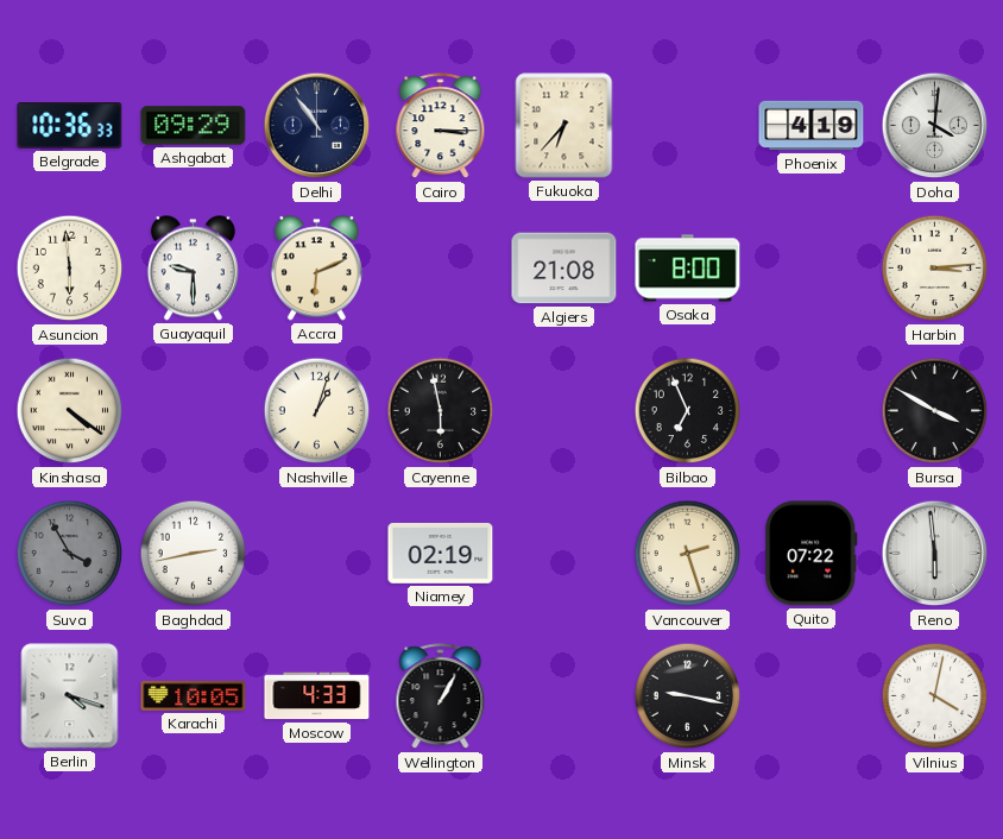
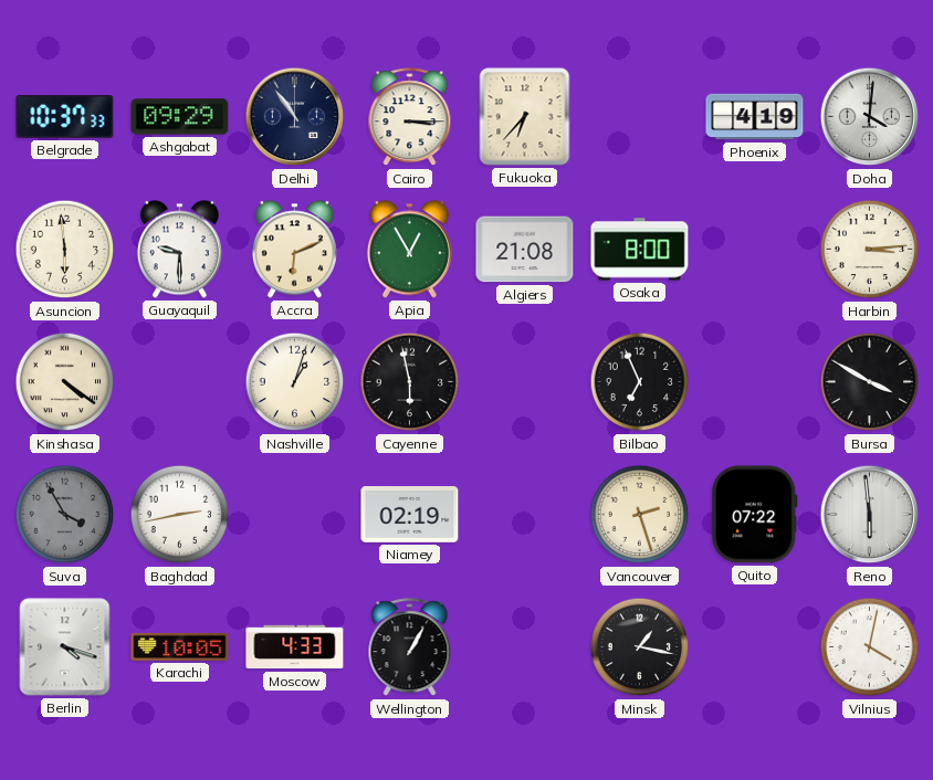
Belgrade: 10:36 -> 10:37
Apia: none -> 12:55
Minsk: 9:17 -> 1:17
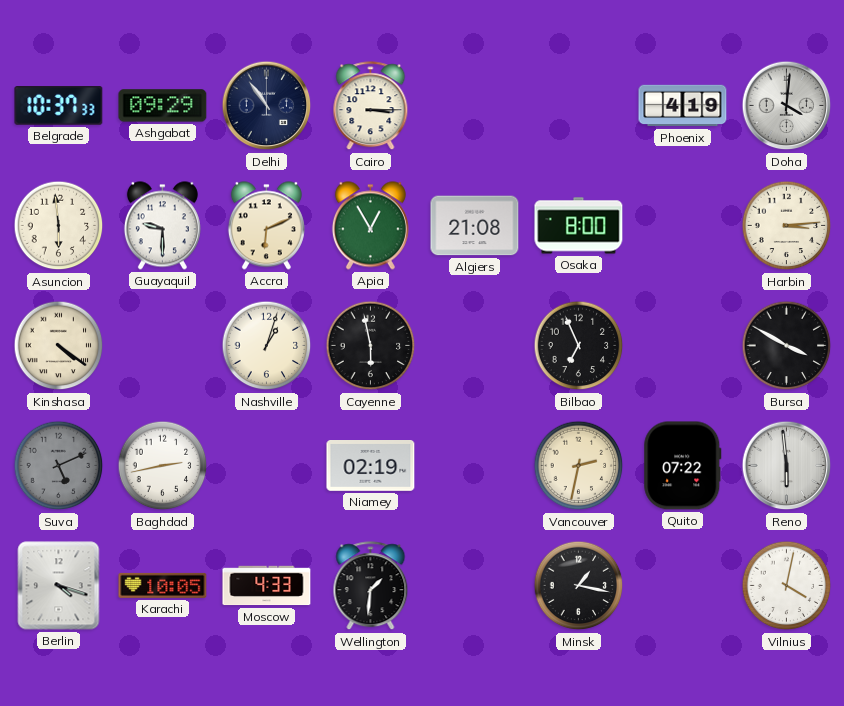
Fukuoka: 6:37 -> none
Suva: 3:55 -> 5:11
Vancouver: 2:27 -> 2:32
Wellington: 1:05 -> 1:31
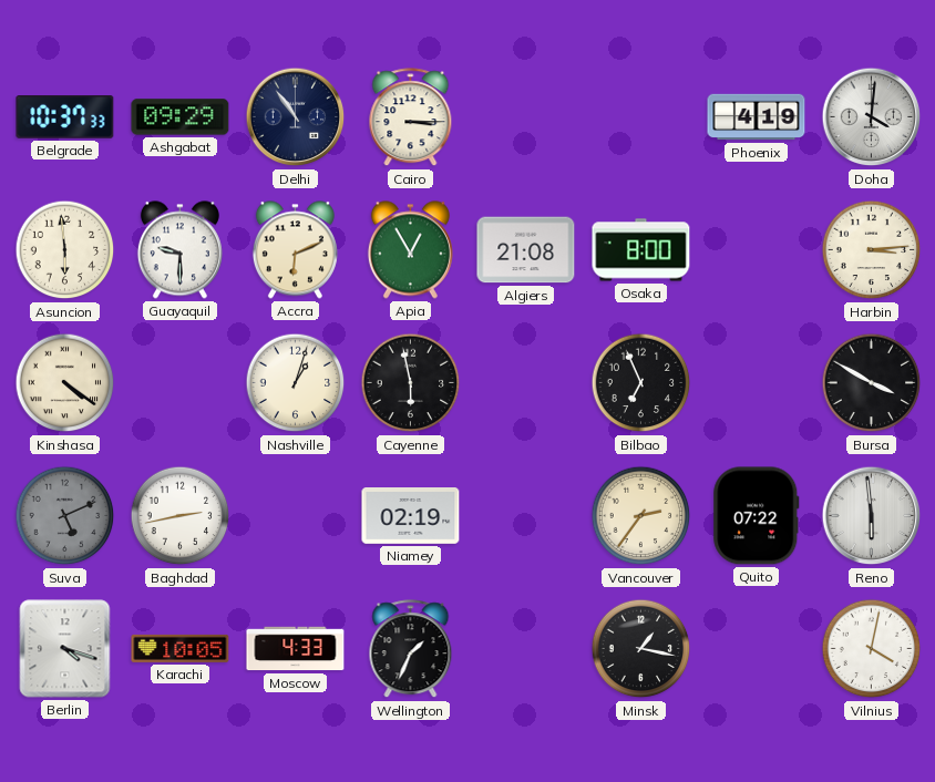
Vancouver: 2:32 -> 2:36
Wellington: 1:31 -> 1:34
